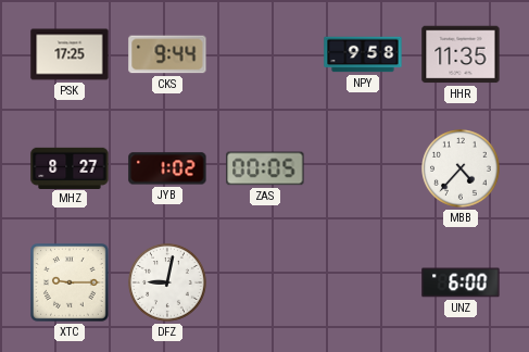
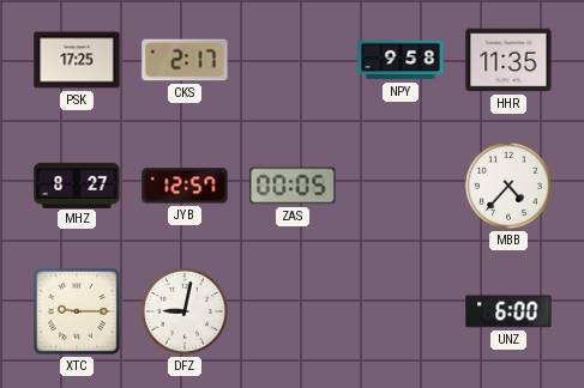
CKS: 9:44 -> 2:17
JYB: 1:02 -> 12:57
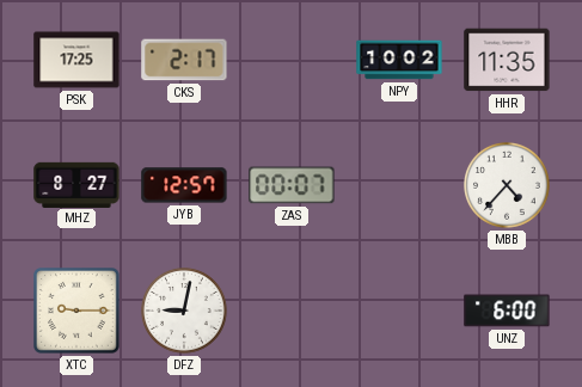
NPY: 9:58 -> 10:02
ZAS: 00:05 -> 00:07
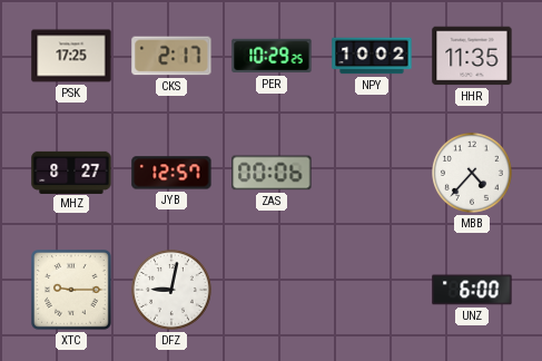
PER: none -> 10:29
ZAS: 00:07 -> 00:06
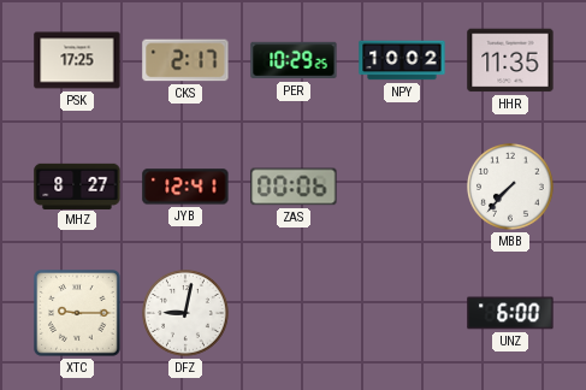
JYB: 12:57 -> 12:41
MBB: 4:37 -> 7:37
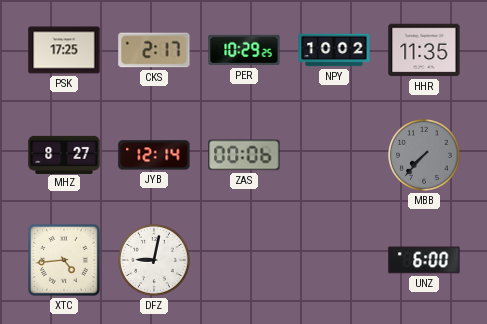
JYB: 12:41 -> 12:14
MBB dial: white -> grey
XTC: 9:15 -> 4:44
